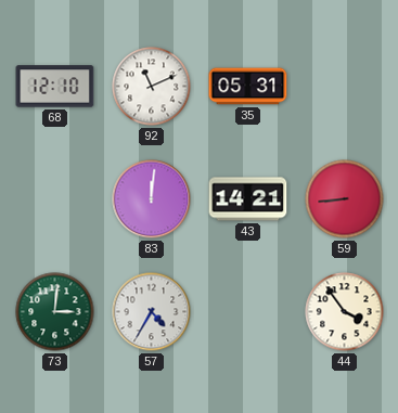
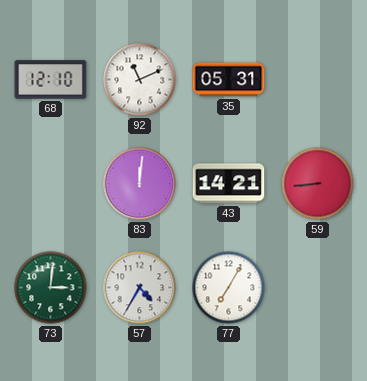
77: none -> 7:05
44: 3:54 -> none
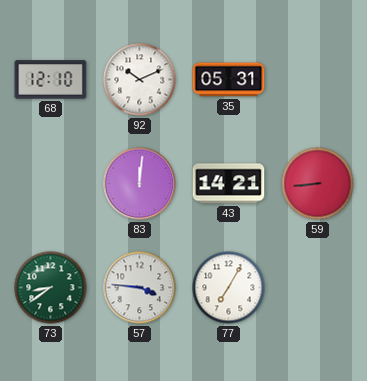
92: 11:11 -> 10:11
73: 3:01 -> 8:39
57: 4:35 -> 3:46
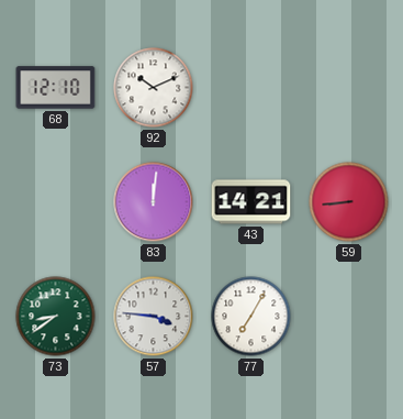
35: 05:31 -> none
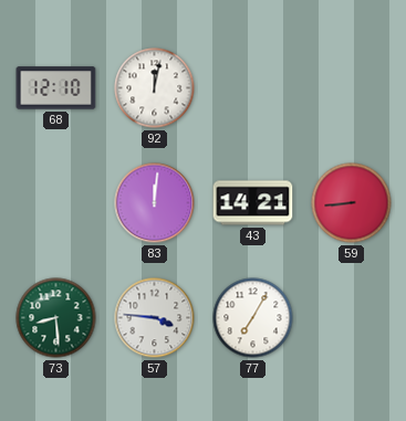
92: 10:11 -> 12:02
73: 8:39 -> 8:29
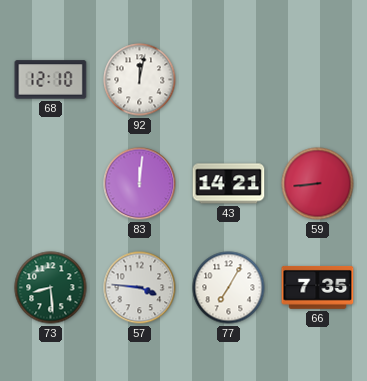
66: none -> 7:35
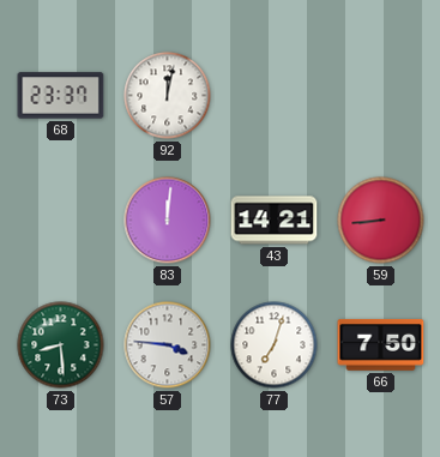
68: 12:10 -> 23:37
77: 7:05 -> 7:03
66: 7:35 -> 7:50
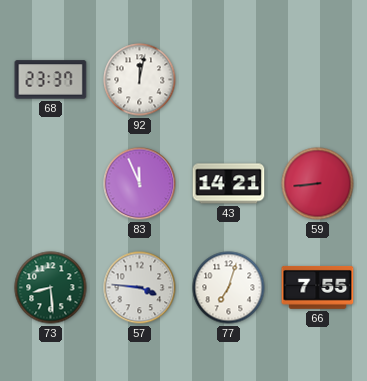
83: 12:01 -> 11:56
66: 7:50 -> 7:55
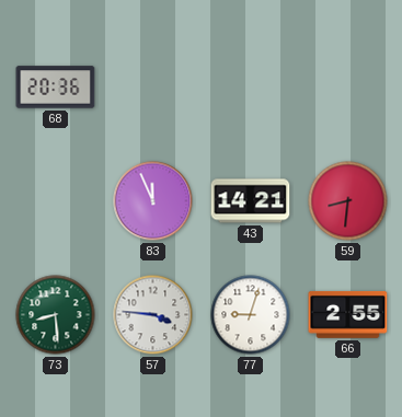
68: 23:37 -> 20:36
92: 12:02 -> none
59: 8:44 -> 8:31
77: 7:03 -> 9:03
66: 7:55 -> 2:55
